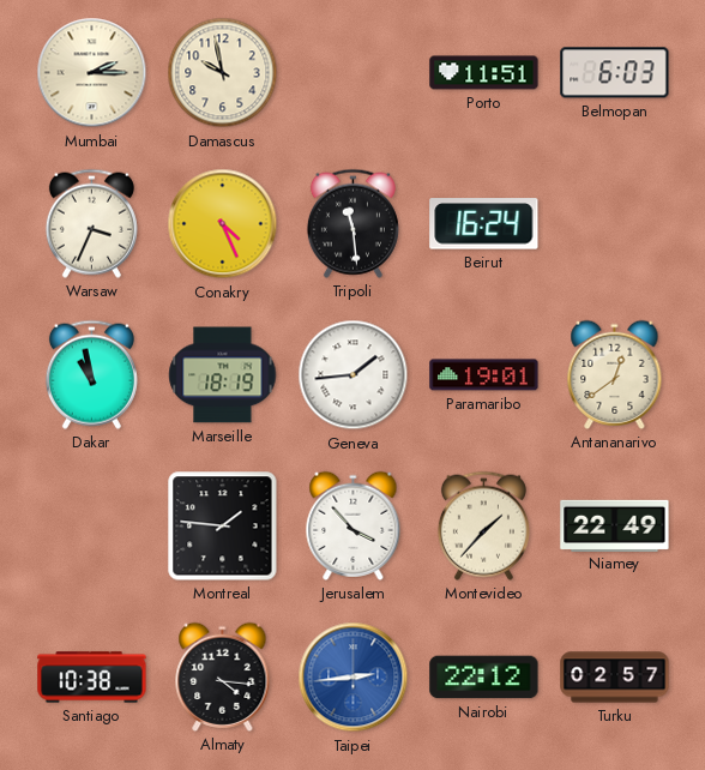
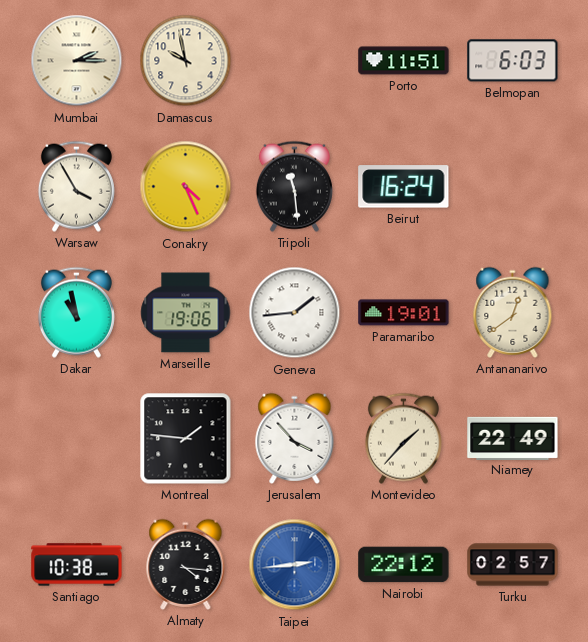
Warsaw: 3:34 -> 3:55
Marseille: 18:19 -> 19:06
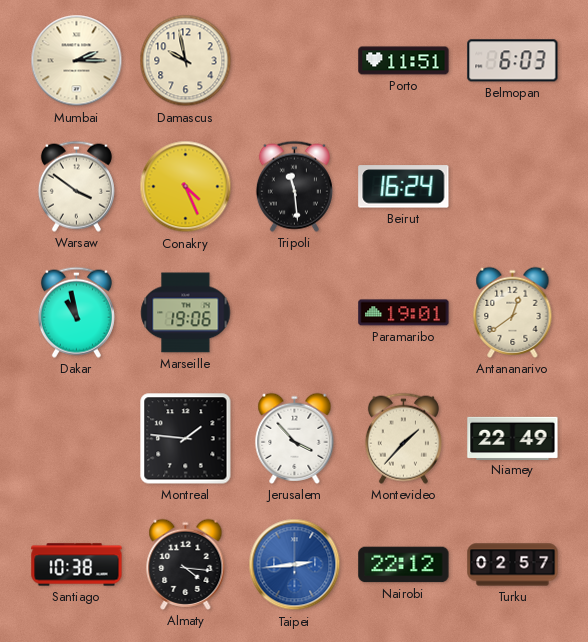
Warsaw: 3:55 -> 3:51
Geneva: 1:44 -> none
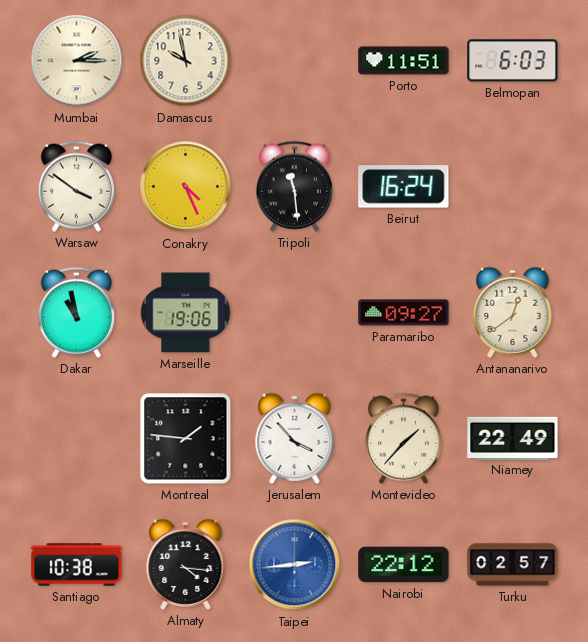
Paramaribo: 19:01 -> 09:27
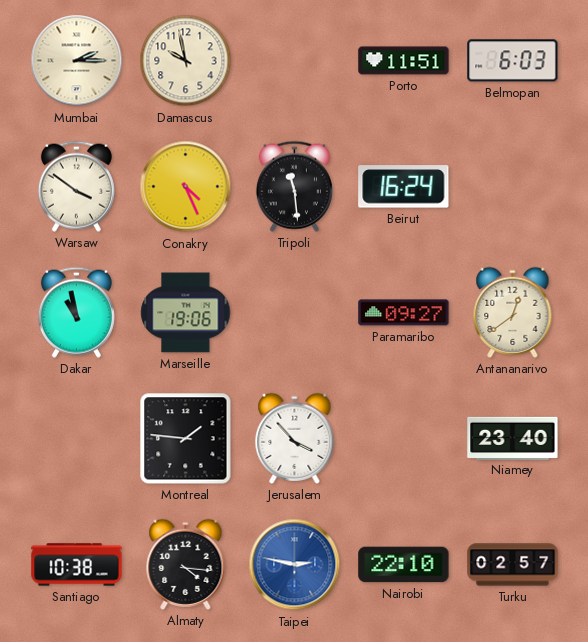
Montevideo: 1:37 -> none
Niamey: 22:49 -> 23:40
Taipei: 2:44 -> 2:47
Nairobi: 22:12 -> 22:10
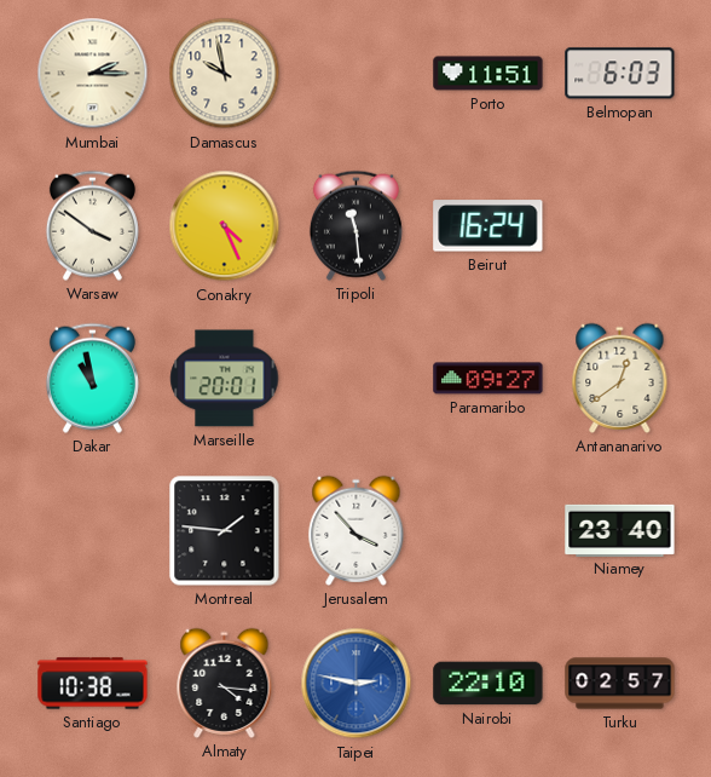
Marseille: 19:06 -> 20:01
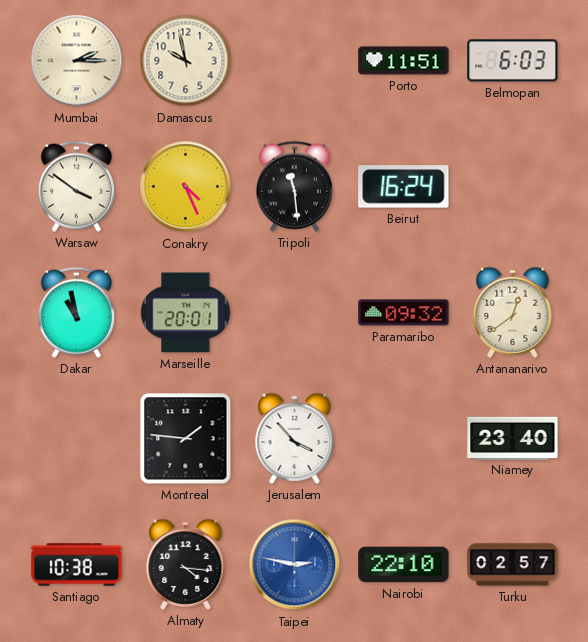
Paramaribo: 09:27 -> 09:32
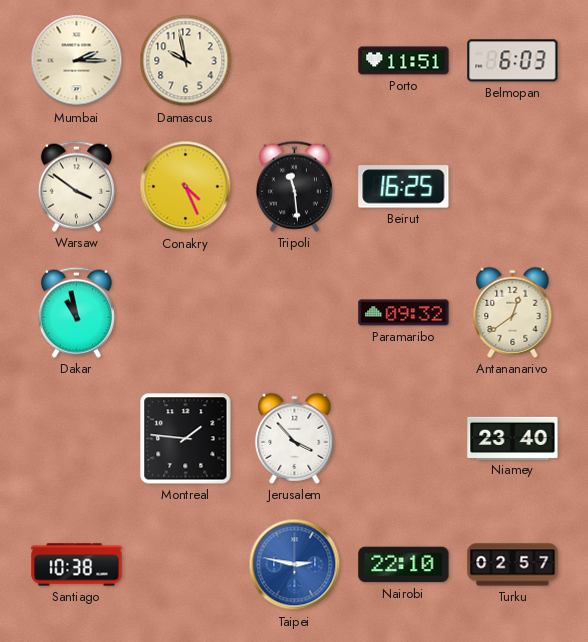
Beirut: 16:24 -> 16:25
Marseille: 20:01 -> none
Almaty: 4:16 -> none
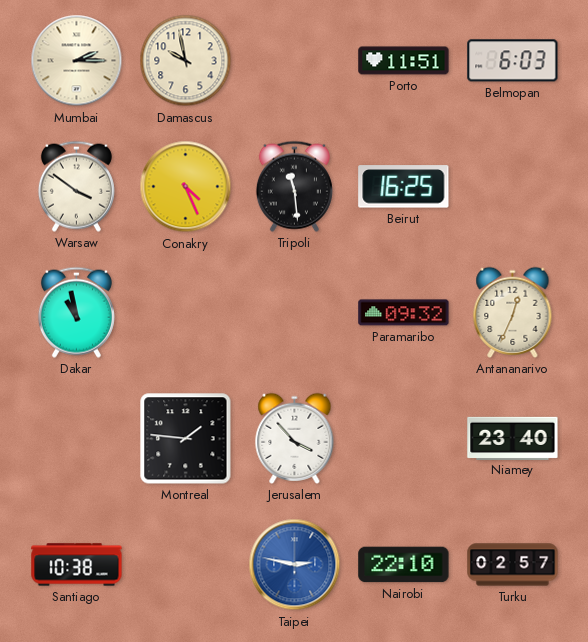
Antananarivo: 12:39 -> 12:34
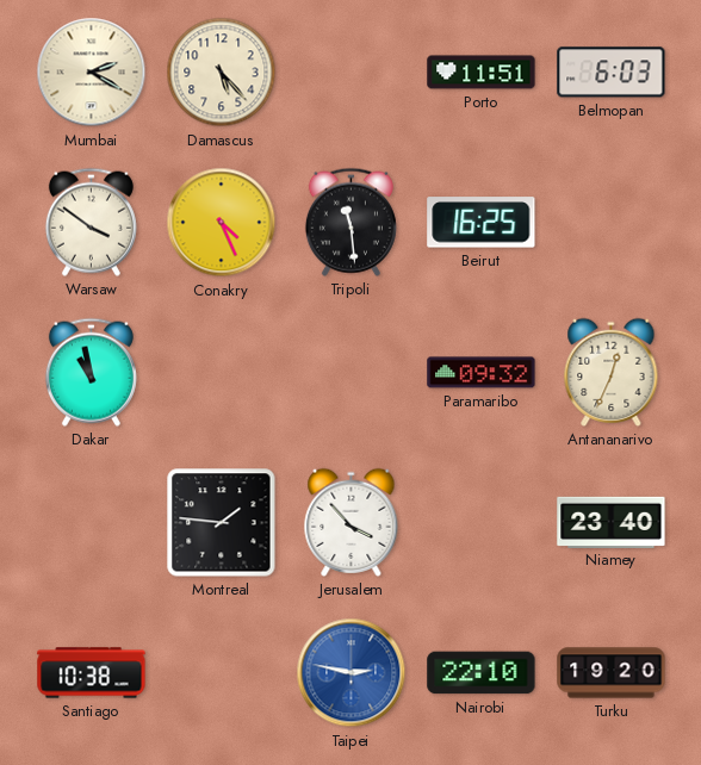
Mumbai: 2:15 -> 2:20
Damascus: 9:58 -> 5:23
Turku: 02:57 -> 19:20
